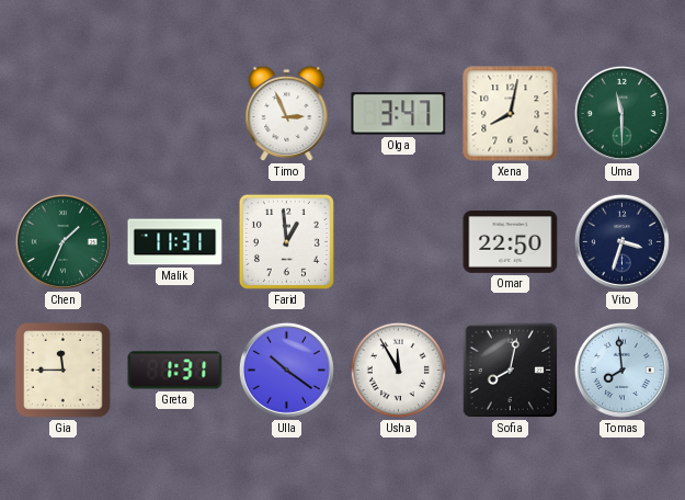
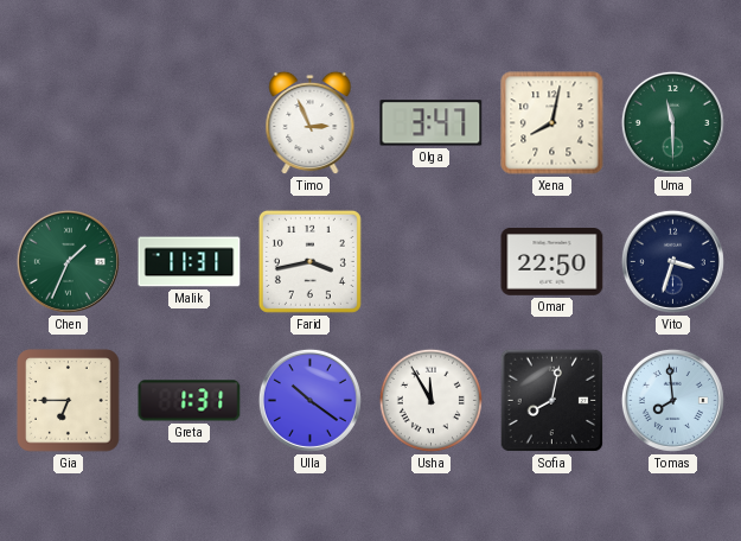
Farid: 12:59 -> 3:43
Gia: 11:45 -> 6:45
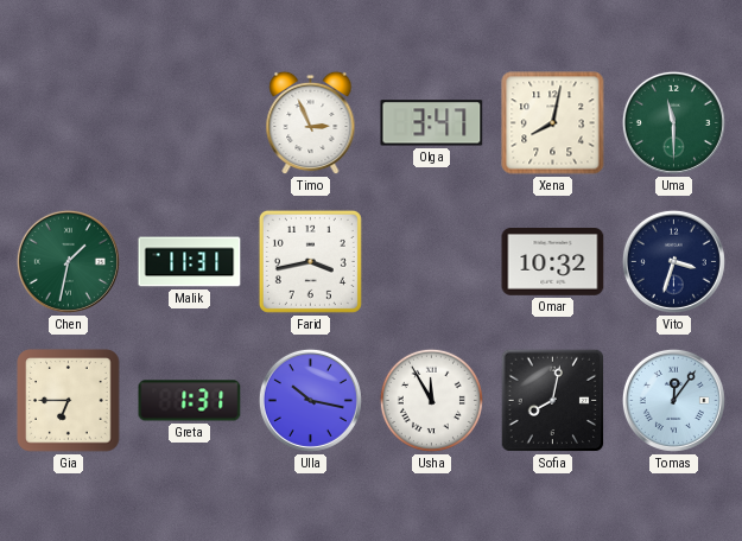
Chen: 1:34 -> 1:32
Omar: 22:50 -> 10:32
Ulla: 10:21 -> 10:17
Tomas: 7:59 -> 12:06
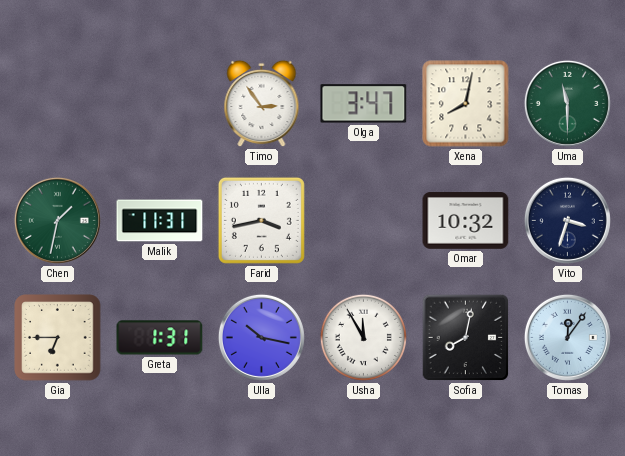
Timo: 2:56 -> 2:54
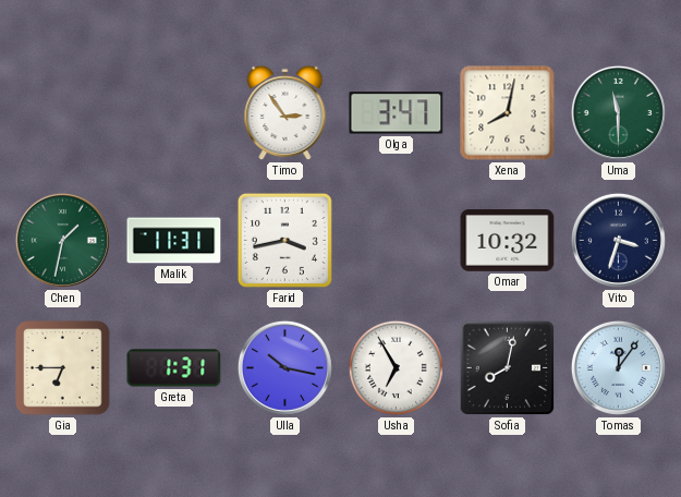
Usha: 11:55 -> 6:55
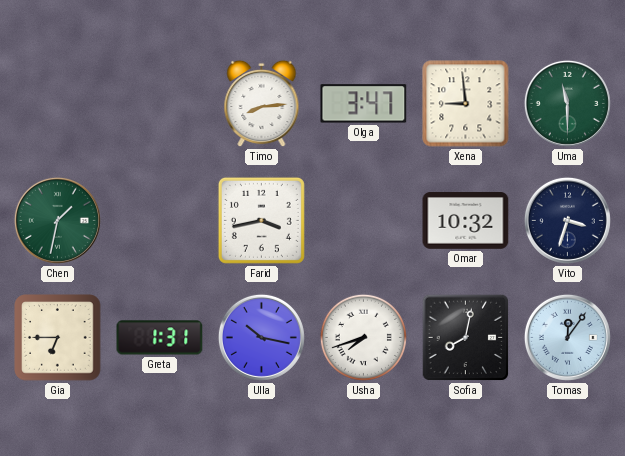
Timo: 2:54 -> 8:14
Xena: 8:02 -> 8:59
Malik: 11:31 -> none
Usha: 6:55 -> 7:42
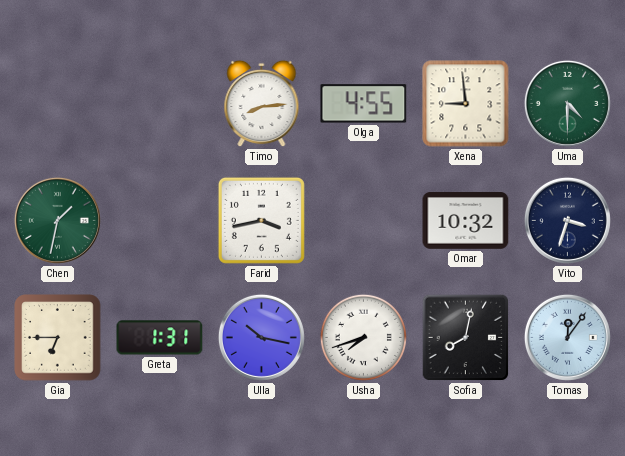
Olga: 3:47 -> 4:55
Uma: 11:30 -> 4:30
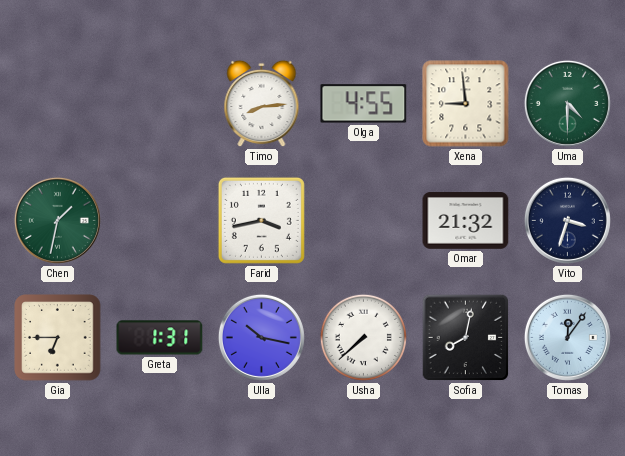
Omar: 10:32 -> 21:32
Usha: 7:42 -> 7:38
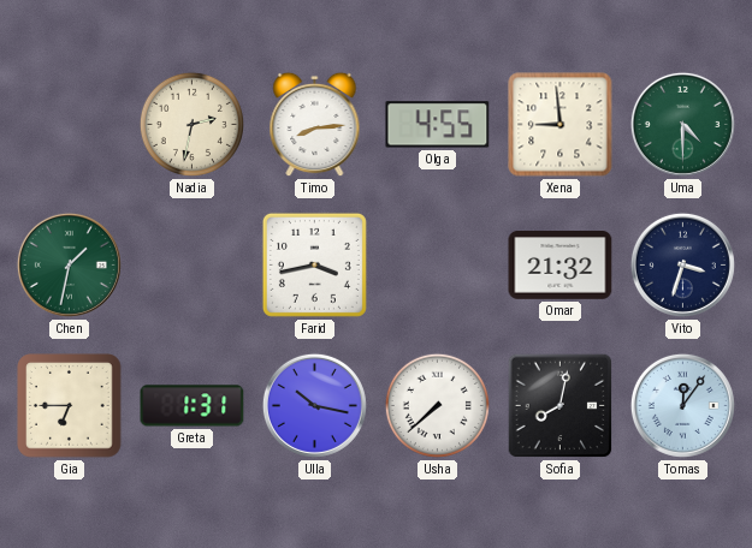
Nadia: none -> 2:32
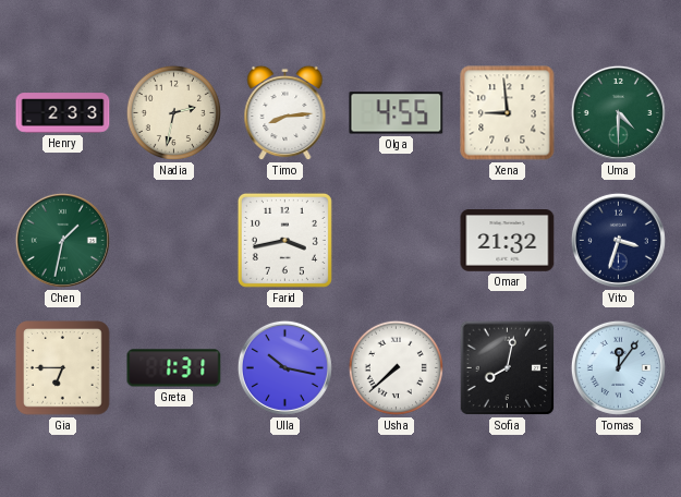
Henry: none -> 2:33
